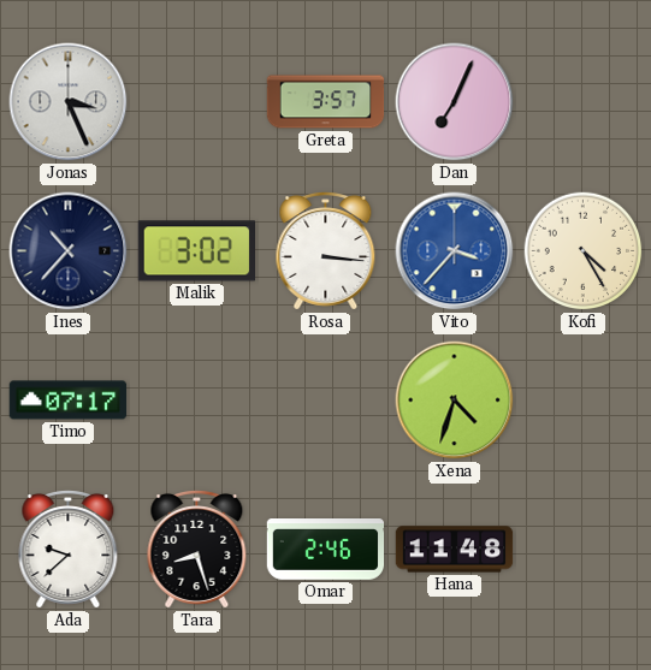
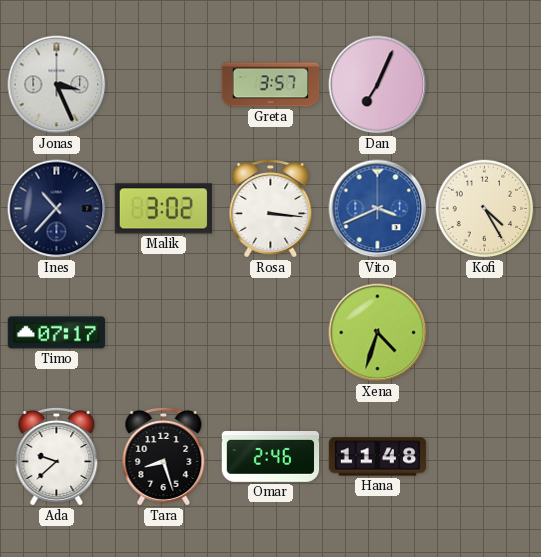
Vito: 3:37 -> 3:41
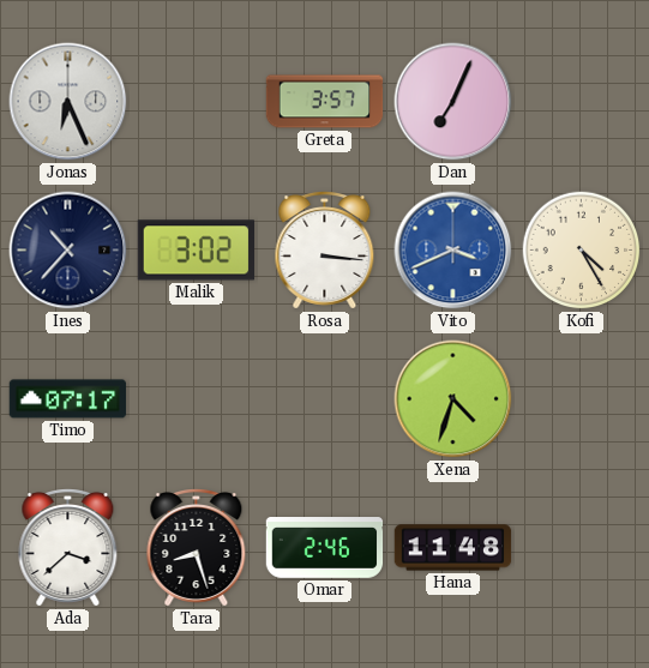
Jonas: 3:26 -> 6:26
Ada: 9:38 -> 3:38
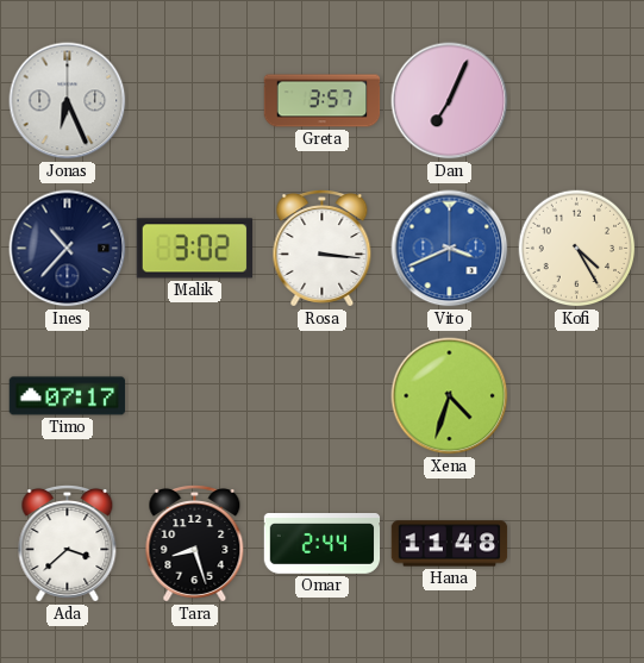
Omar: 2:46 -> 2:44
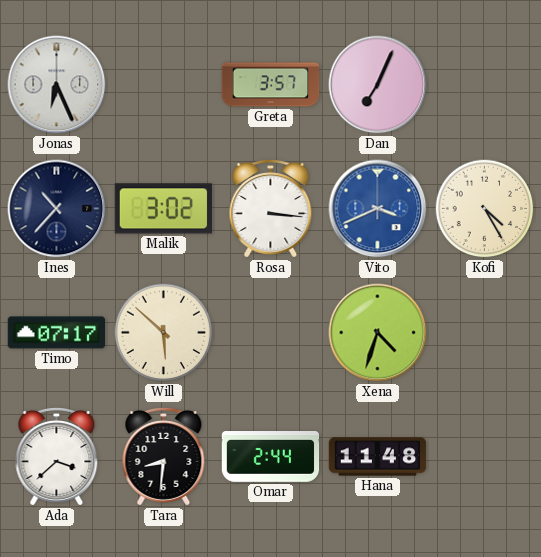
Will: none -> 5:52
Tara: 8:27 -> 8:31
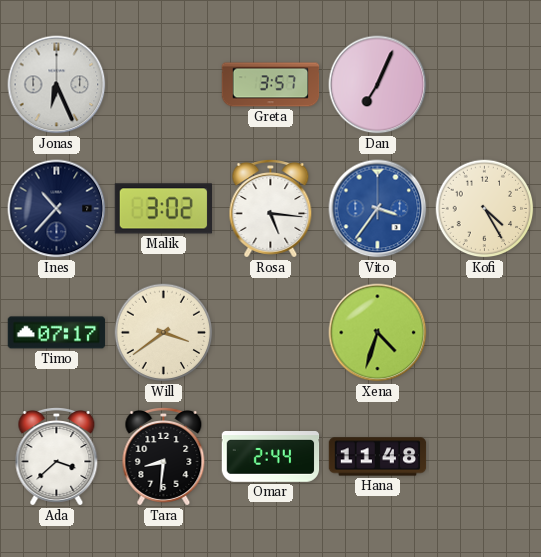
Rosa: 3:16 -> 5:16
Vito: 3:41 -> 3:36
Will: 5:52 -> 3:39
